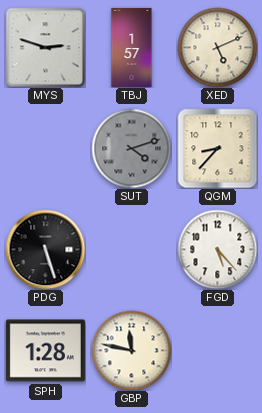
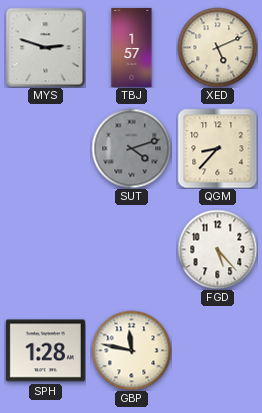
PDG: 5:27 -> none
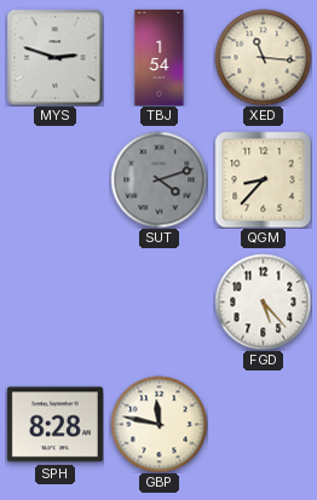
TBJ: 1:57 -> 1:54
XED: 5:11 -> 11:16
SPH: 1:28 -> 8:28
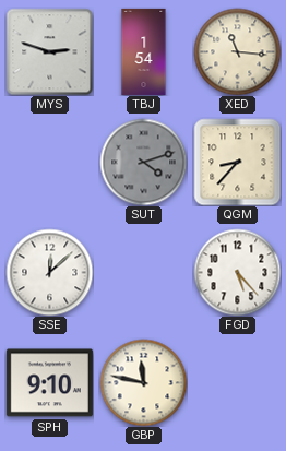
SSE: none -> 12:08
SPH: 8:28 -> 9:10
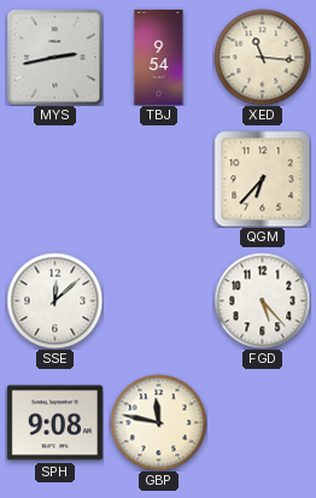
MYS: 2:48 -> 2:43
TBJ: 1:54 -> 9:54
SUT: 4:12 -> none
QGM: 8:37 -> 6:37
SPH: 9:10 -> 9:08
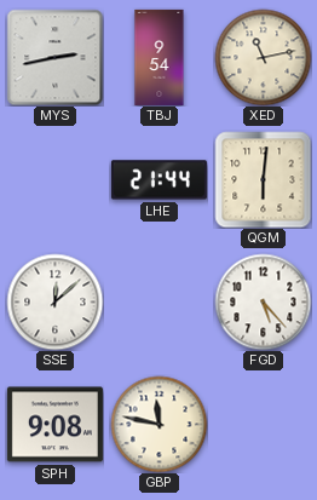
XED: 11:16 -> 11:13
LHE: none -> 21:44
QGM: 6:37 -> 6:01
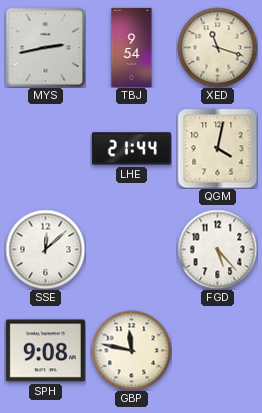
XED: 11:13 -> 11:18
QGM: 6:01 -> 4:02
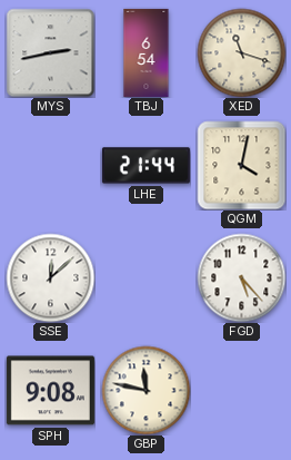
TBJ: 9:54 -> 6:54
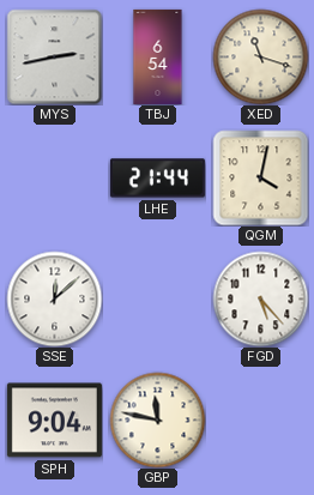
SPH: 9:08 -> 9:04
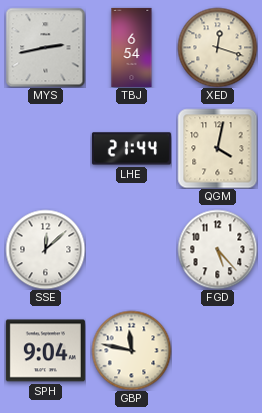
XED: 11:18 -> 12:18
